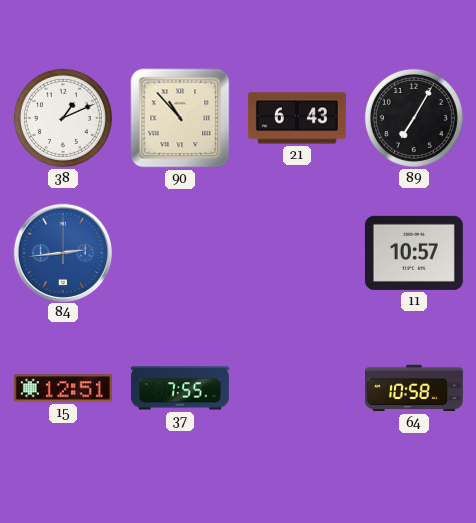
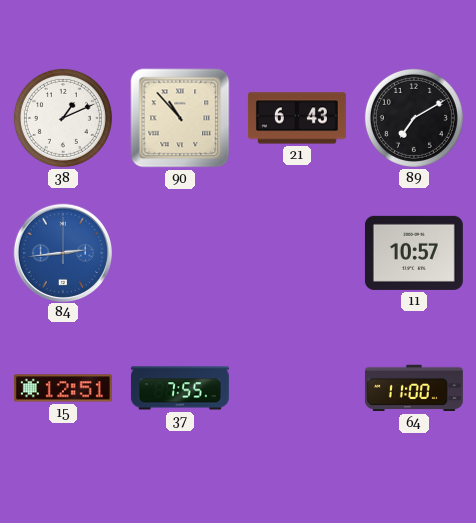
89: 7:05 -> 7:10
64: 10:58 -> 11:00
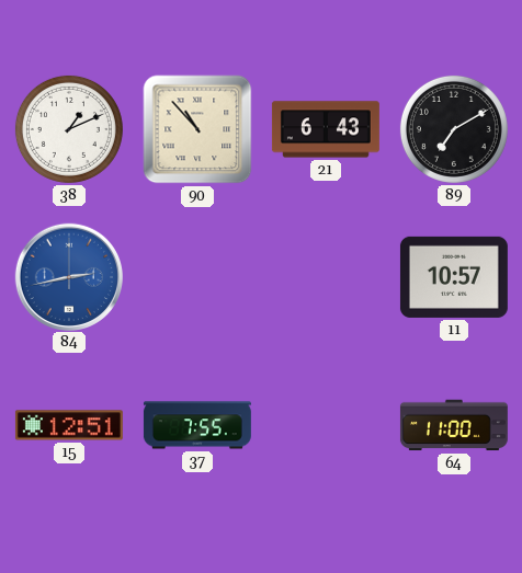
84: 2:44 -> 2:43
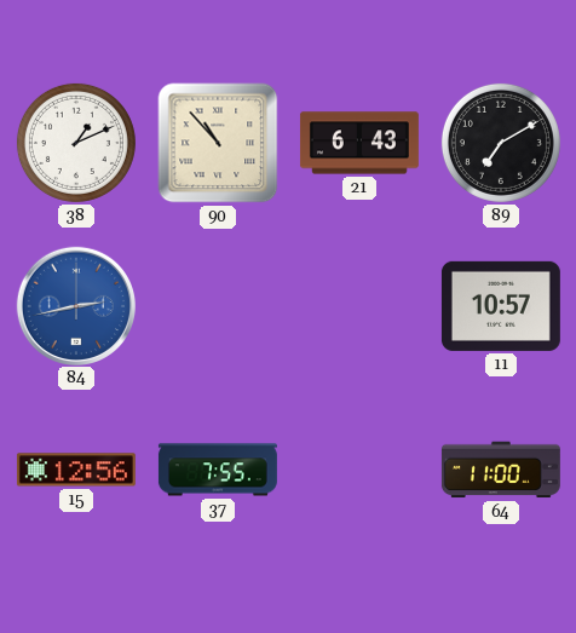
15: 12:51 -> 12:56
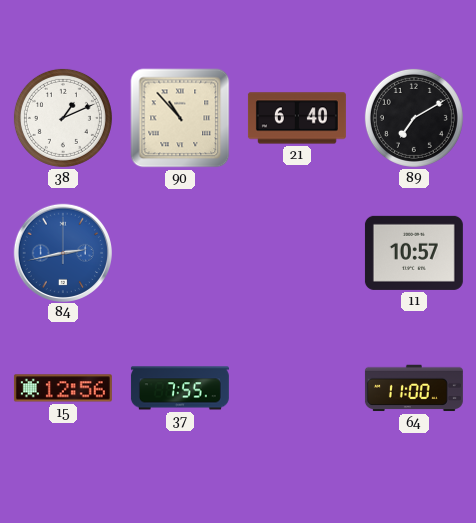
21: 6:43 -> 6:40
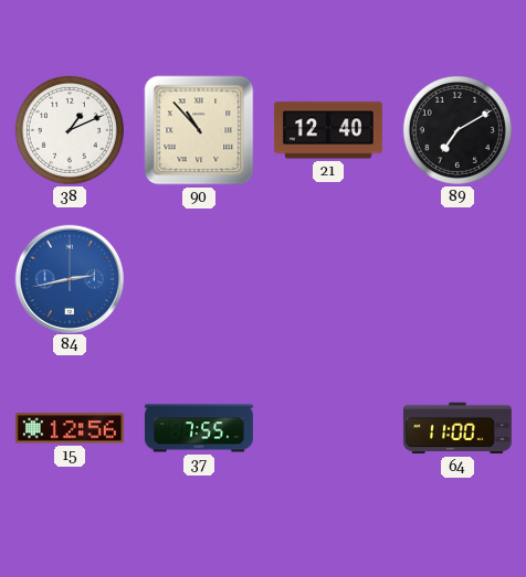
21: 6:40 -> 12:40
11: 10:57 -> none
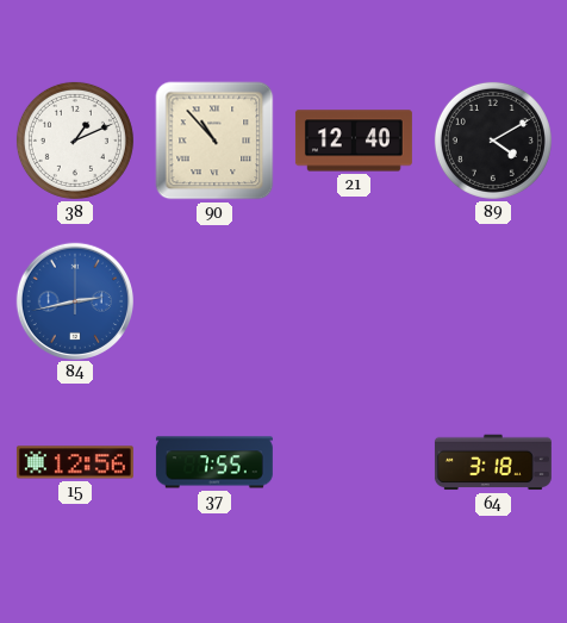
89: 7:10 -> 4:10
64: 11:00 -> 3:18
